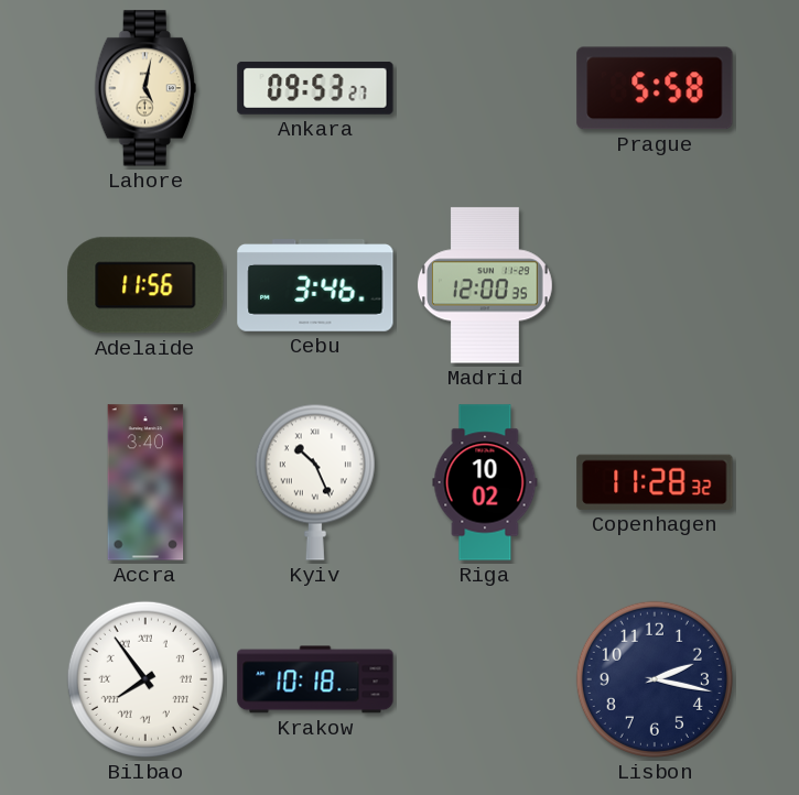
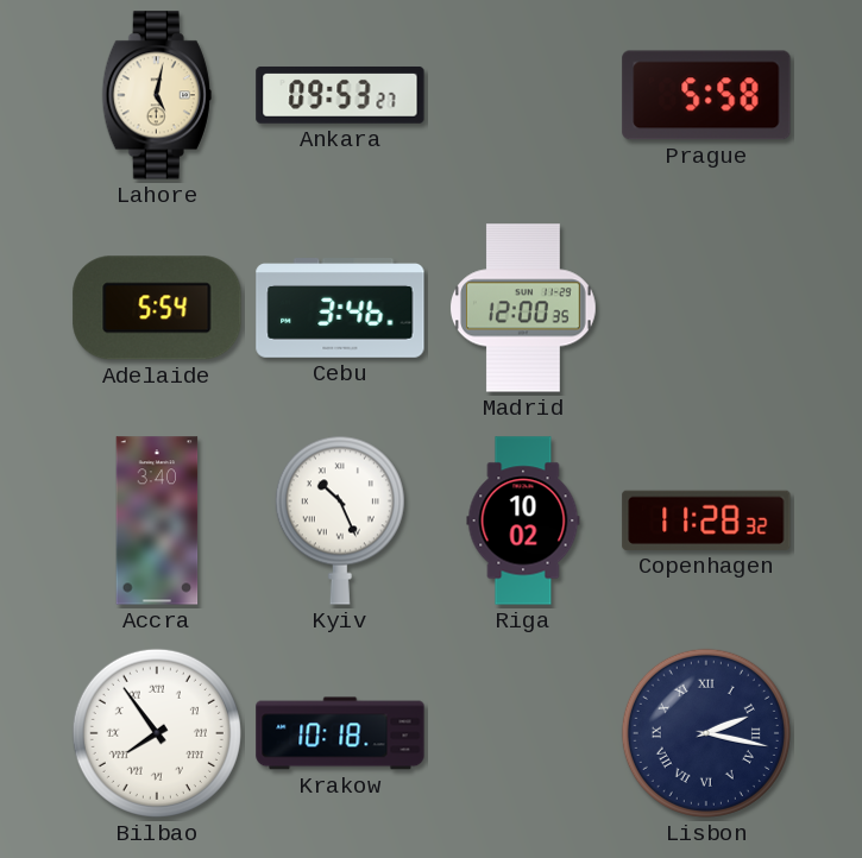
Adelaide: 11:56 -> 5:54
Lisbon numerals: Arabic -> Roman
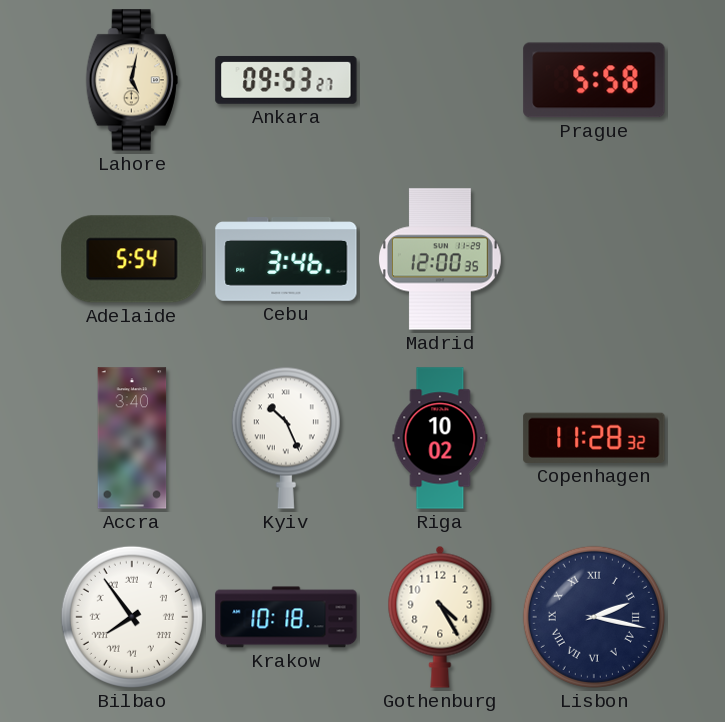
Gothenburg: none -> 4:25
